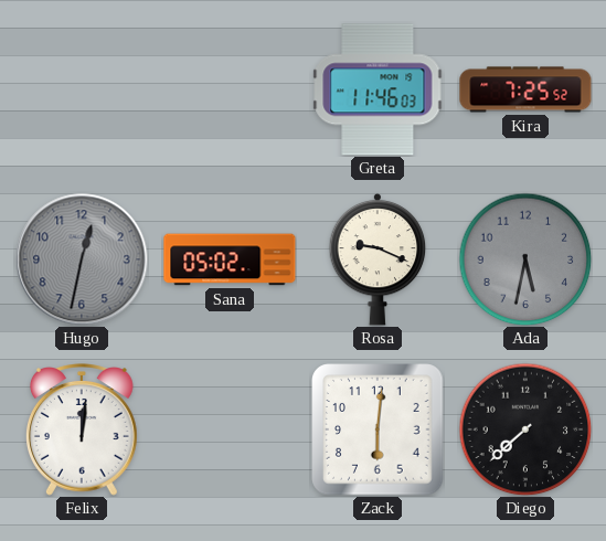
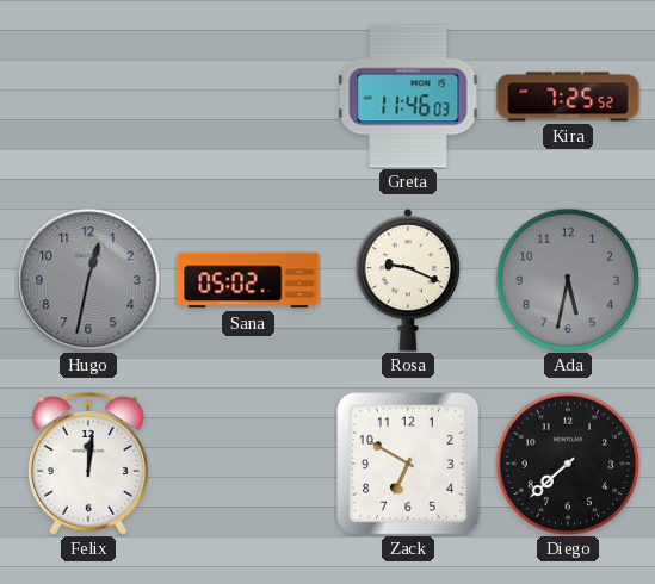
Zack: 6:01 -> 6:50
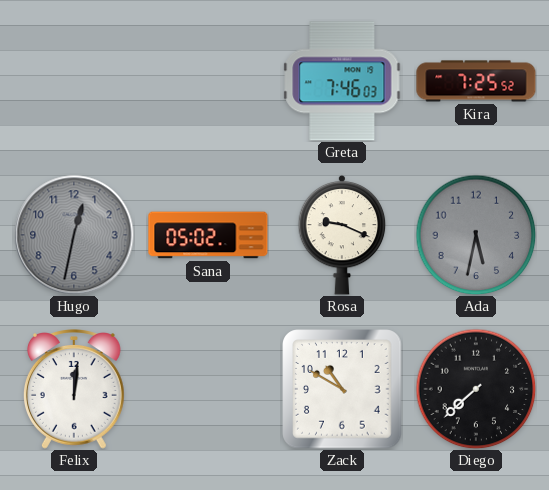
Greta: 11:46 -> 7:46
Zack: 6:50 -> 10:50
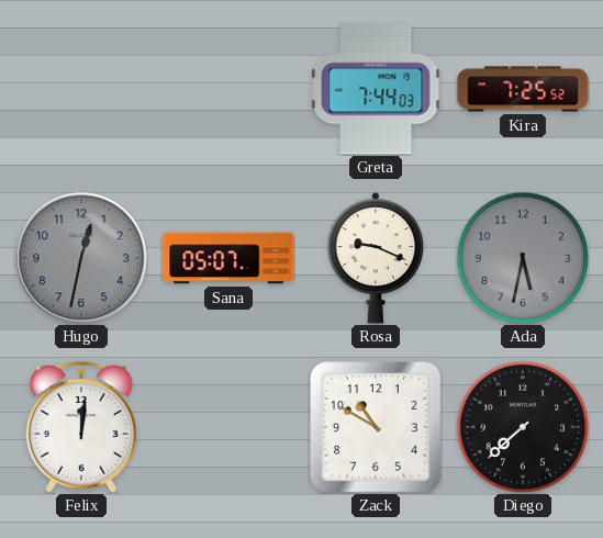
Greta: 7:46 -> 7:44
Sana: 05:02 -> 05:07
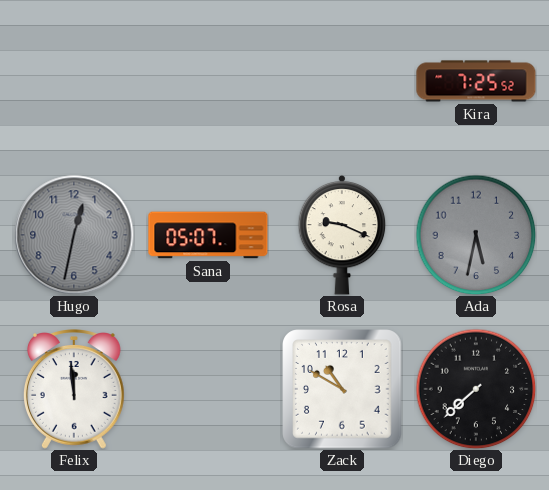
Greta: 7:44 -> none
Felix: 12:01 -> 11:59
